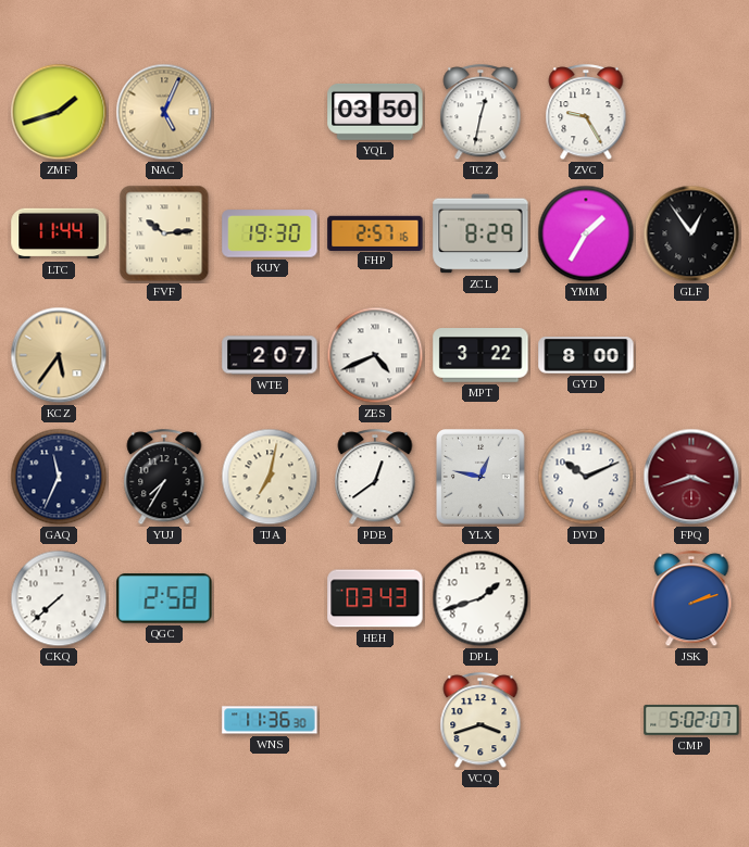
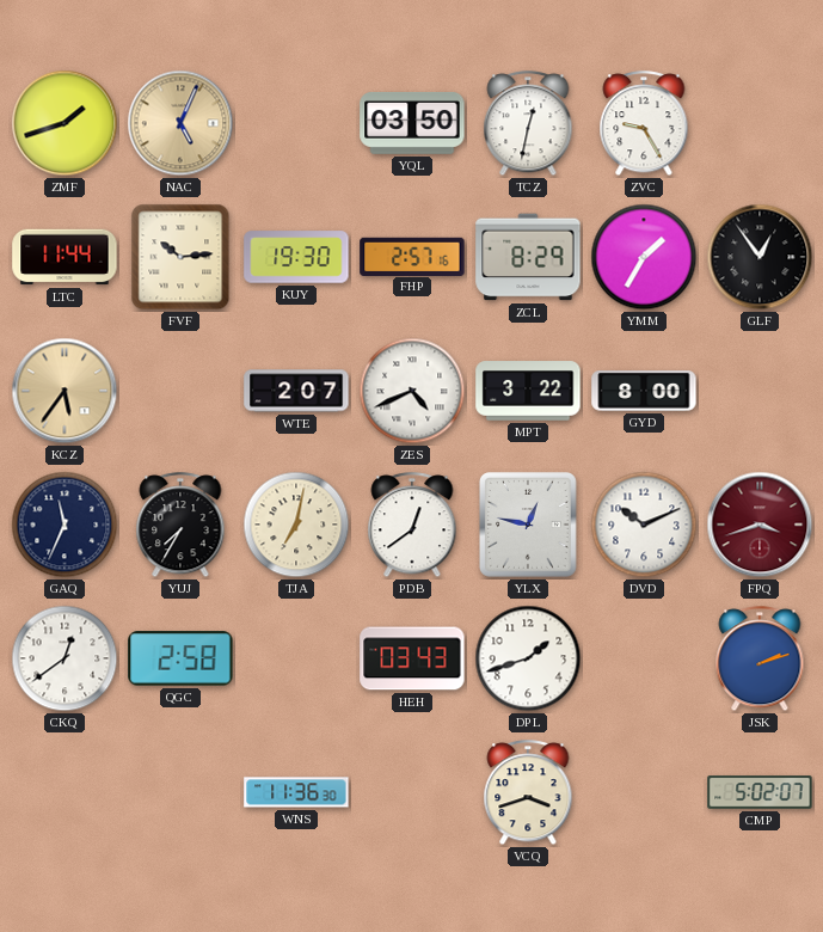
CKQ: 7:38 -> 12:39
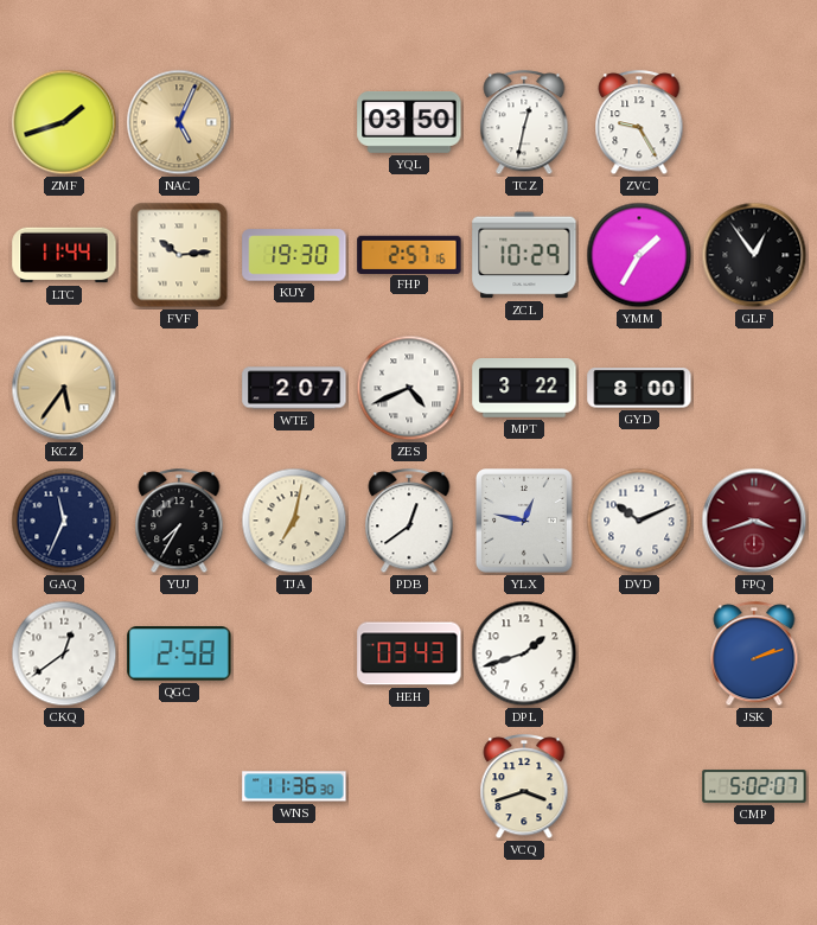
ZCL: 8:29 -> 10:29
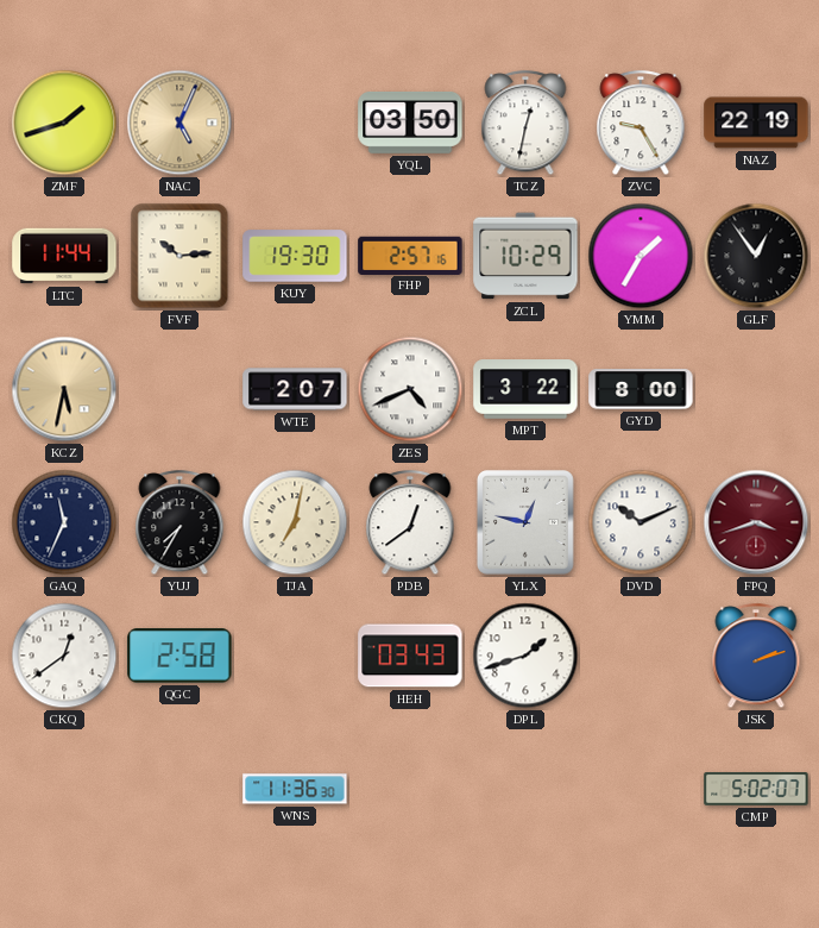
NAZ: none -> 22:19
KCZ: 5:36 -> 5:32
VCQ: 3:42 -> none
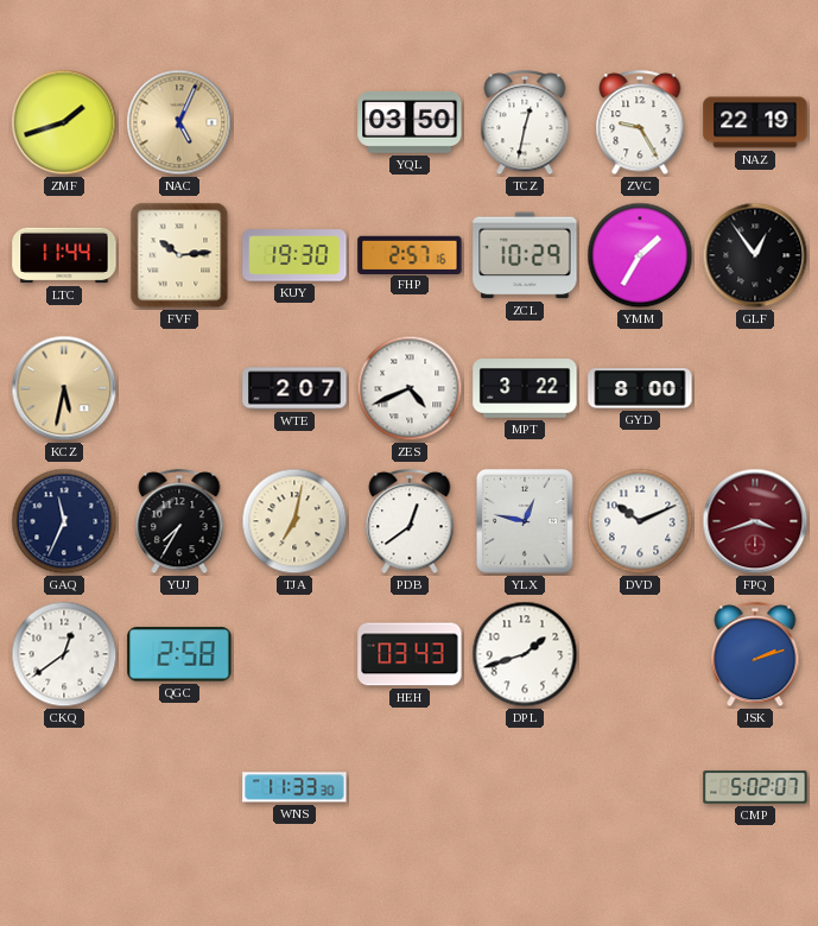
WNS: 11:36 -> 11:33
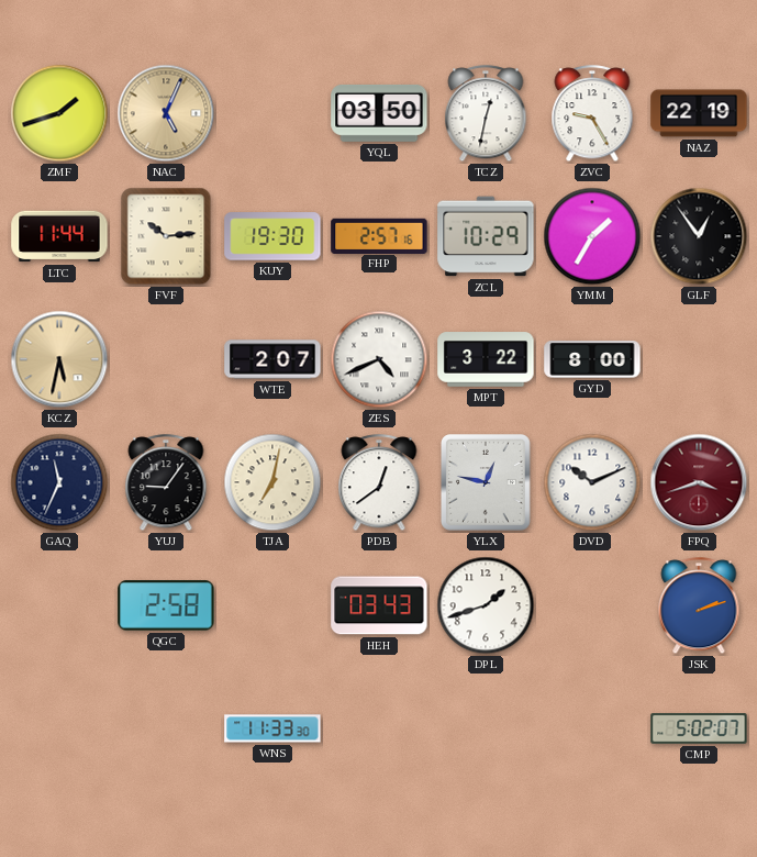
YUJ: 7:35 -> 9:06
CKQ: 12:39 -> none
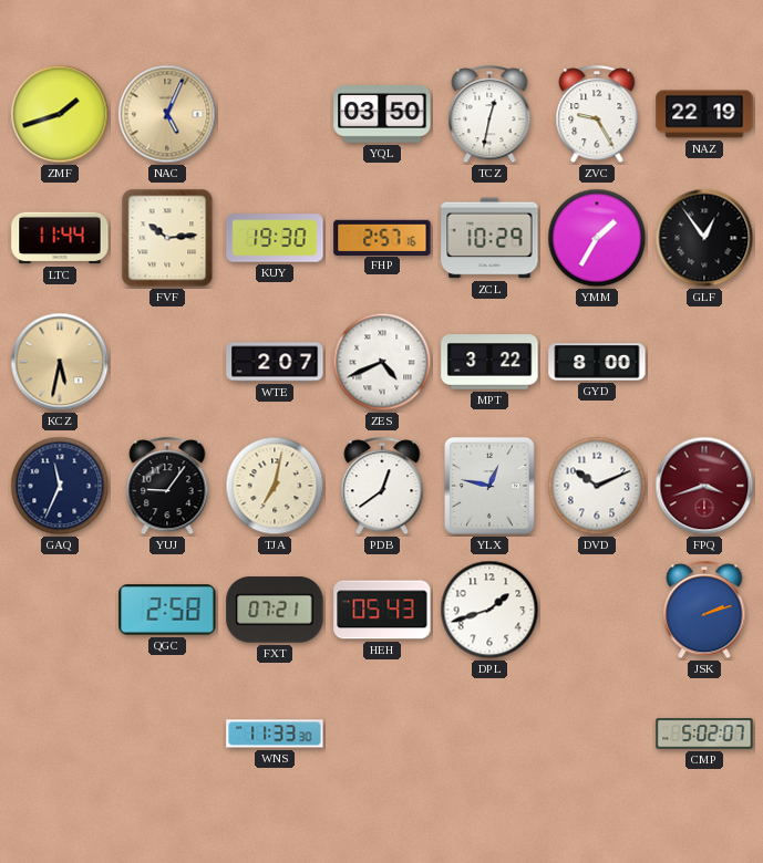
FXT: none -> 07:21
HEH: 03:43 -> 05:43
